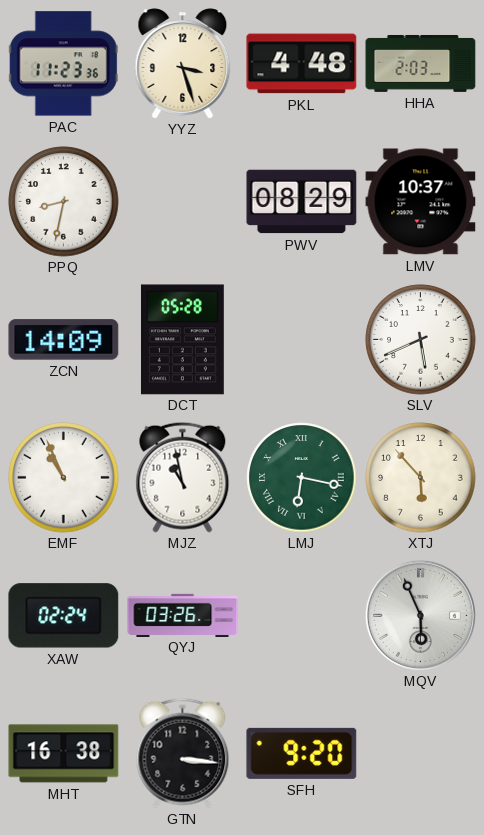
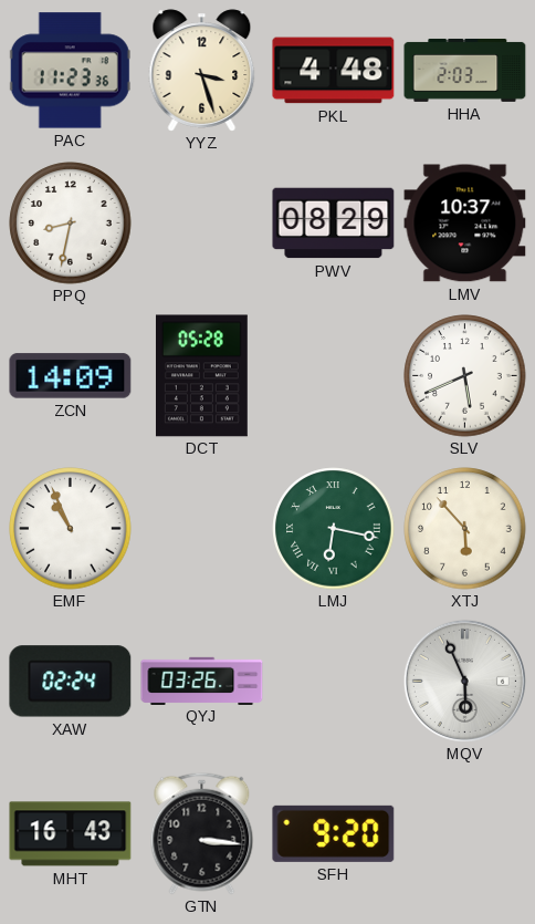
MJZ: 10:58 -> none
MHT: 16:38 -> 16:43
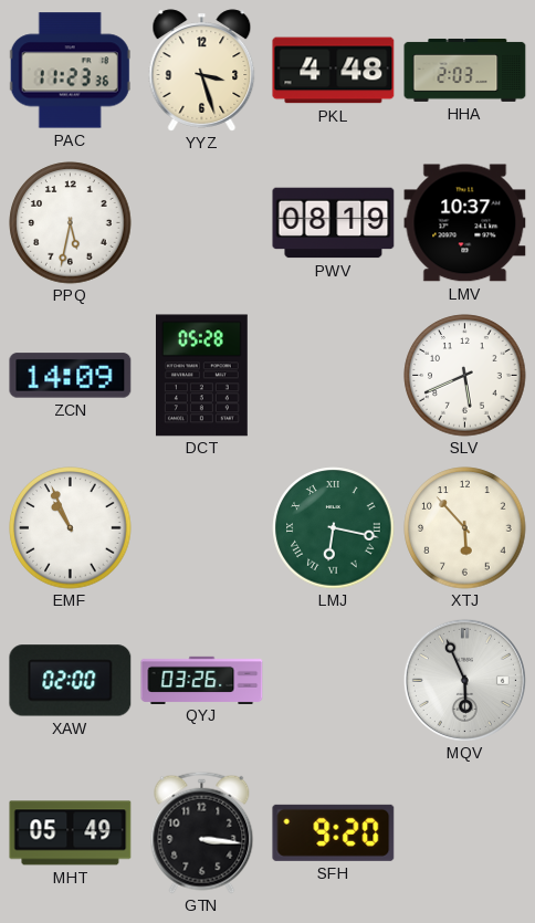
PPQ: 8:32 -> 5:32
PWV: 08:29 -> 08:19
XAW: 02:24 -> 02:00
MHT: 16:43 -> 05:49
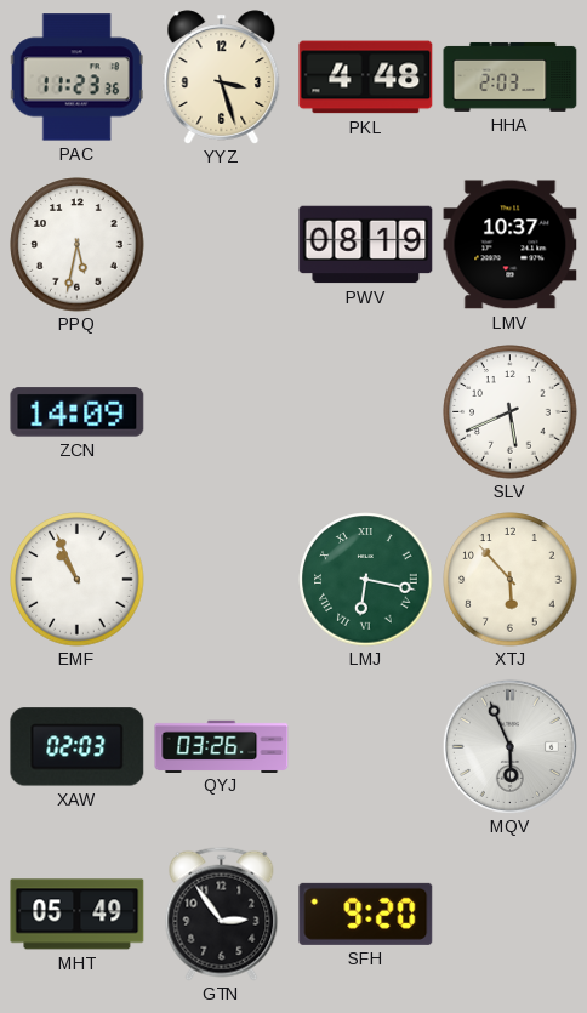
DCT: 05:28 -> none
XAW: 02:00 -> 02:03
GTN: 3:16 -> 2:54
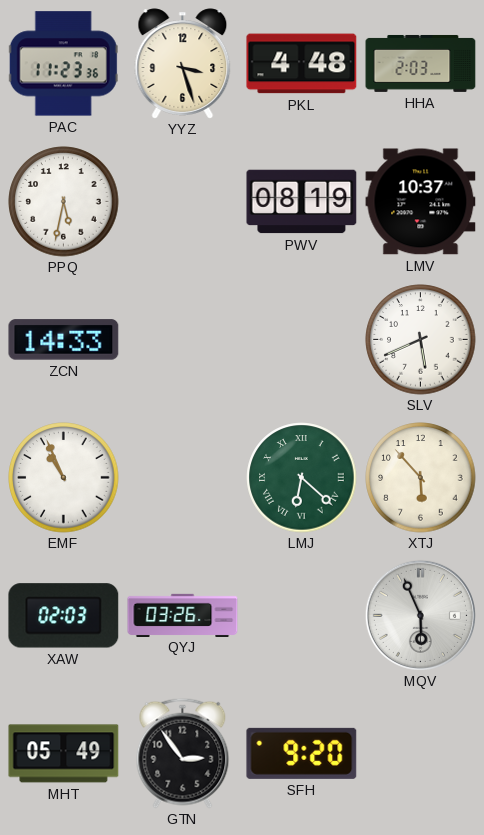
ZCN: 14:09 -> 14:33
LMJ: 6:17 -> 6:22
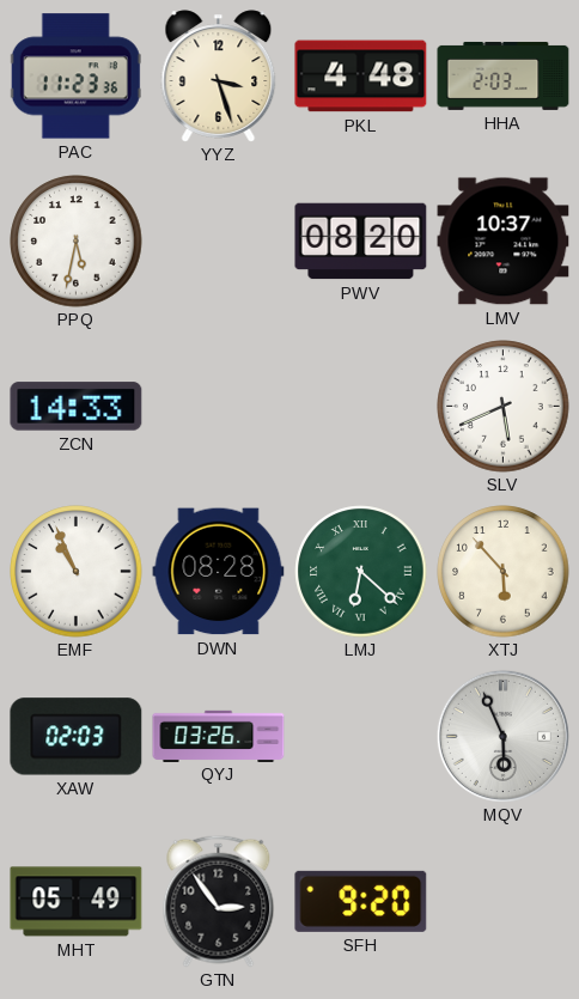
PWV: 08:19 -> 08:20
DWN: none -> 08:28
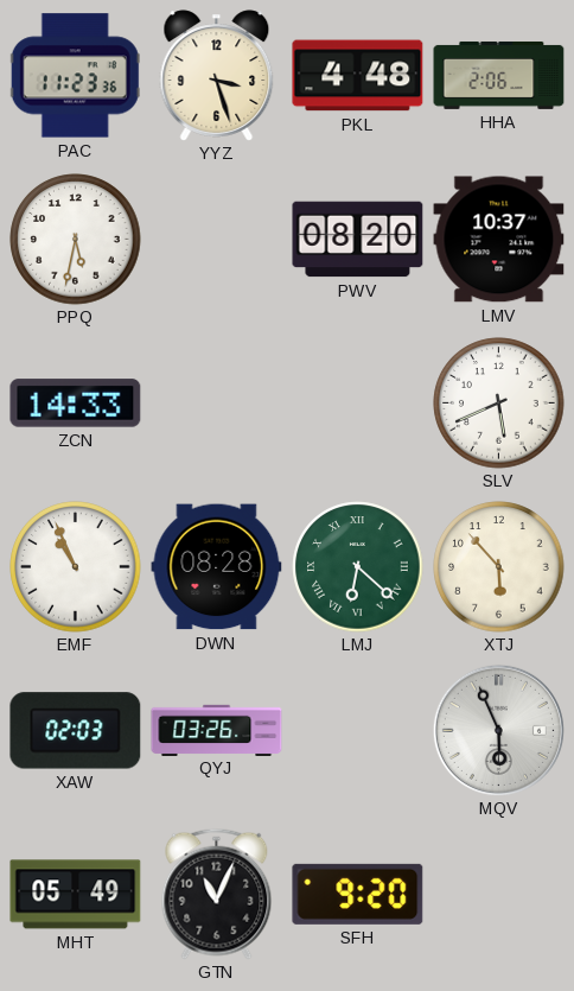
HHA: 2:03 -> 2:06
GTN: 2:54 -> 11:04
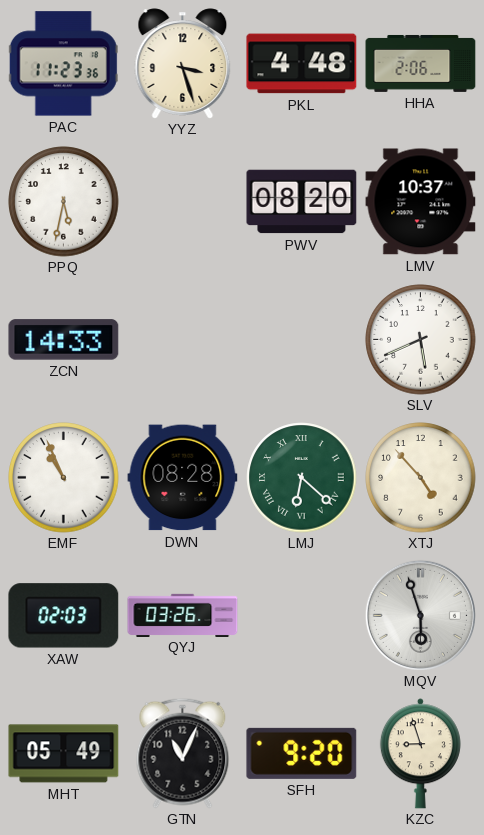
XTJ: 5:53 -> 4:53
MQV: 5:56 -> 5:57
KZC: none -> 8:57
